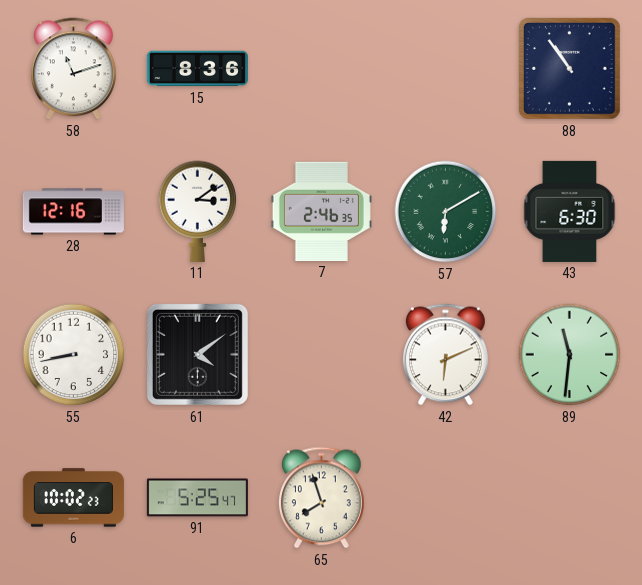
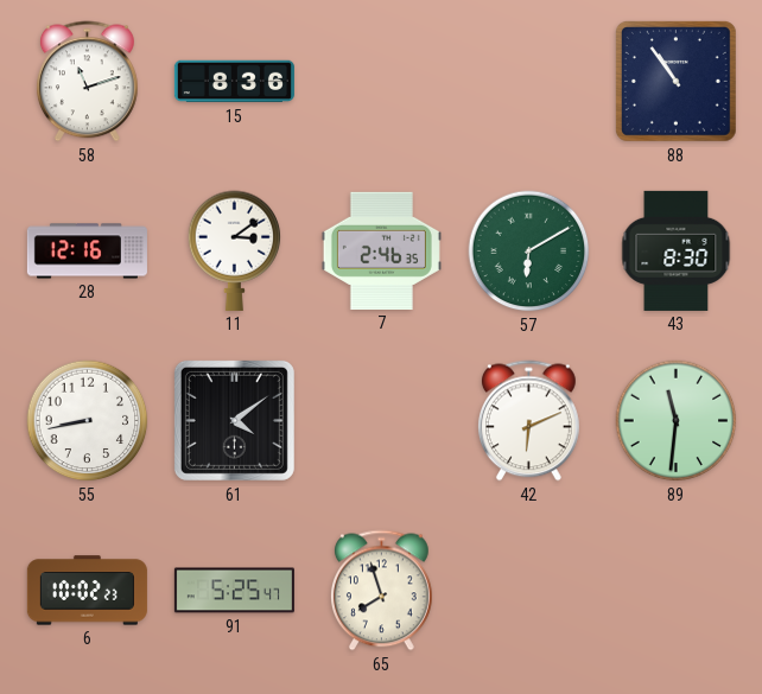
43: 6:30 -> 8:30
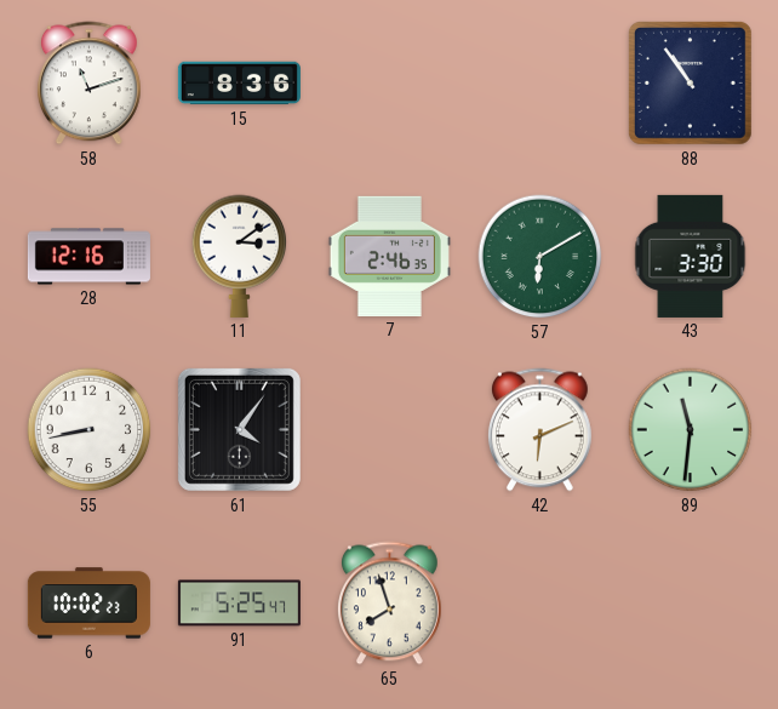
43: 8:30 -> 3:30
61: 4:09 -> 4:06
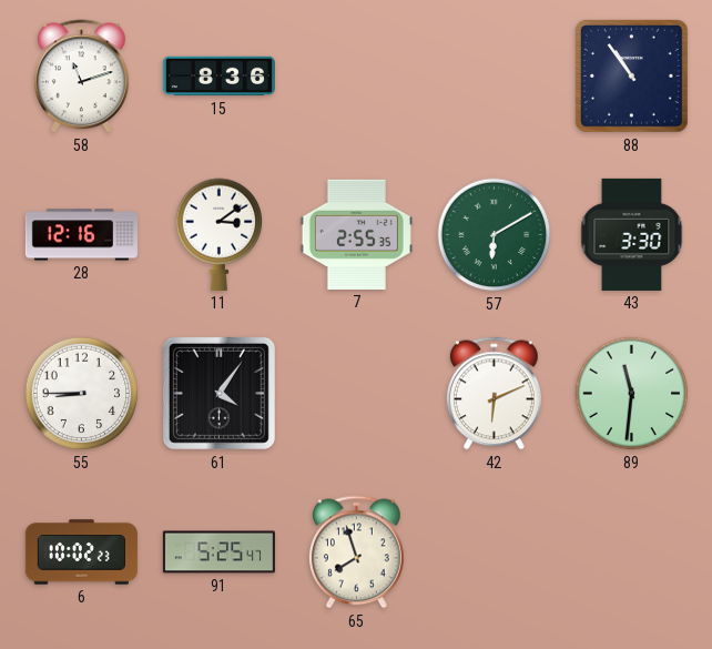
7: 2:46 -> 2:55
55: 8:43 -> 8:45
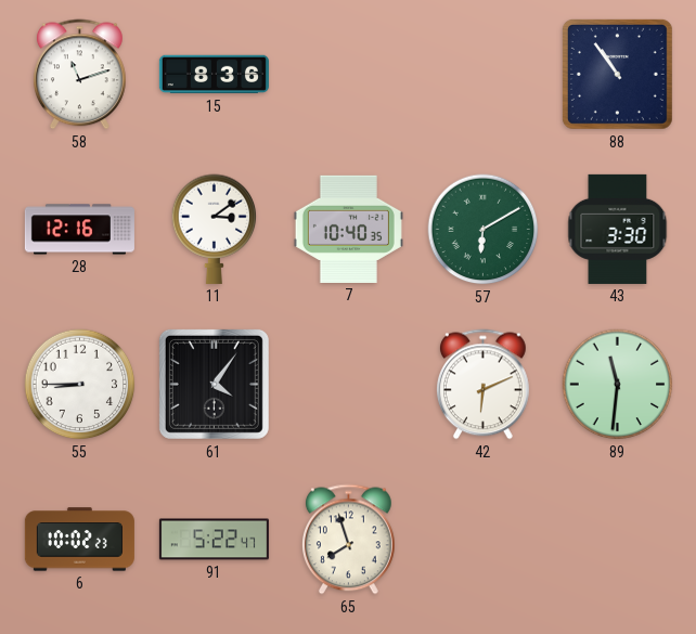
7: 2:55 -> 10:40
91: 5:25 -> 5:22
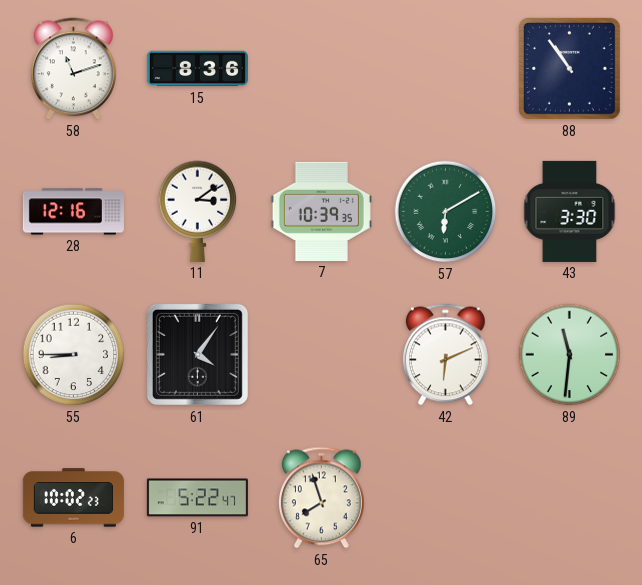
7: 10:40 -> 10:39
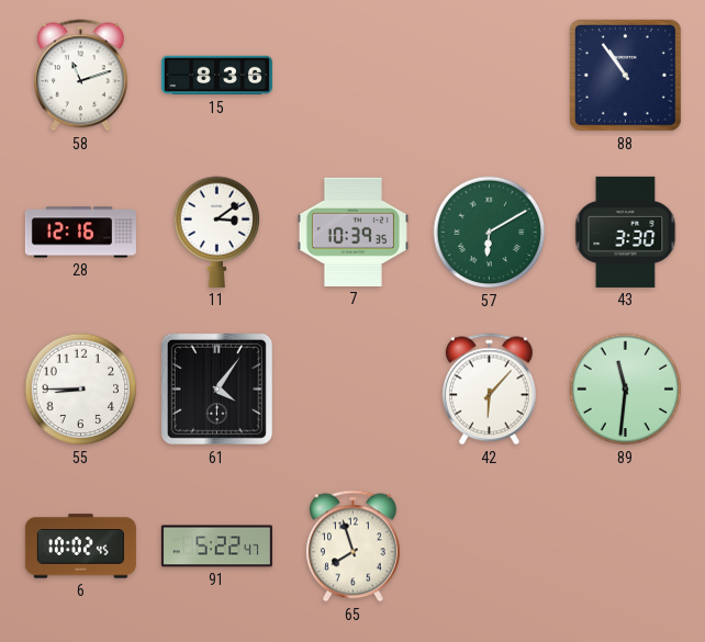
42: 6:11 -> 6:07
6: 10:02:23 -> 10:02:45
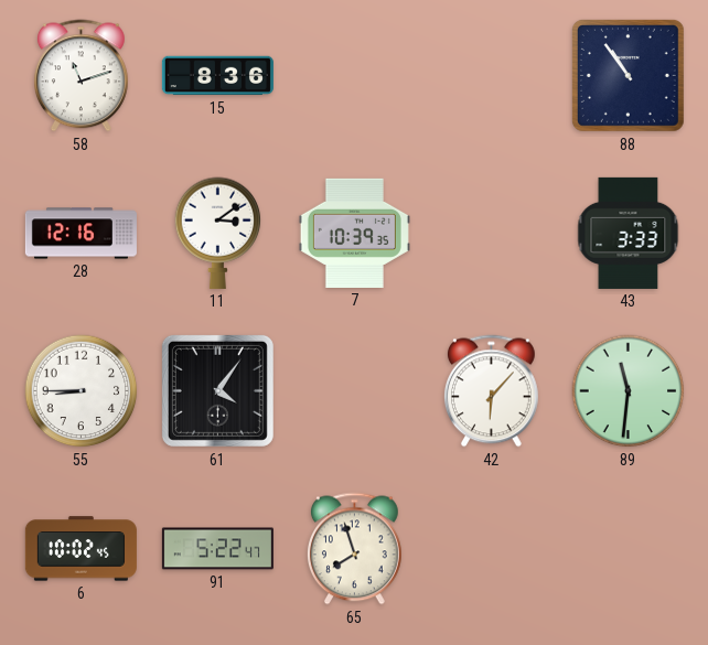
57: 6:10 -> none
43: 3:30 -> 3:33
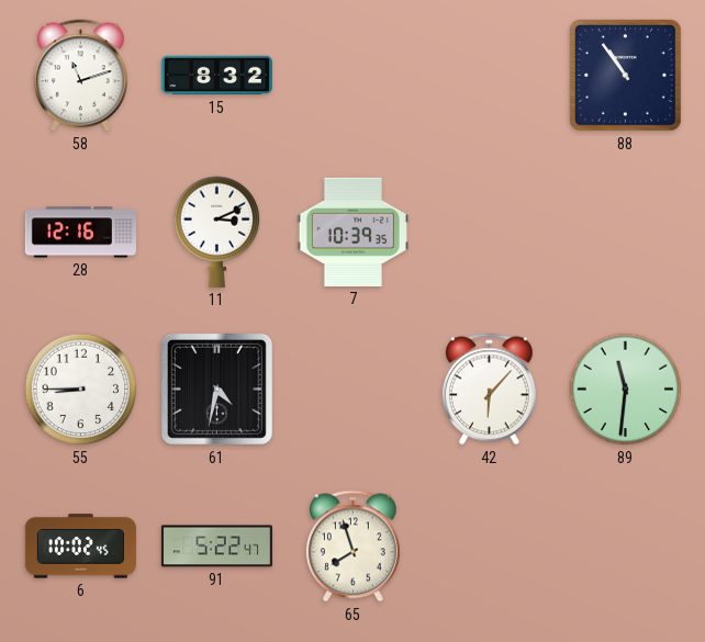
15: 8:36 -> 8:32
11: 3:09 -> 3:11
43: 3:33 -> none
61: 4:06 -> 4:32
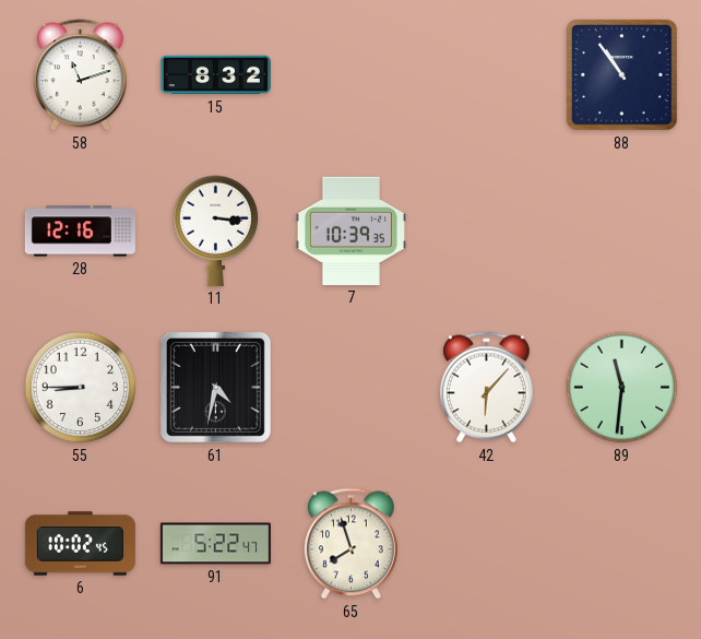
11: 3:11 -> 3:16
